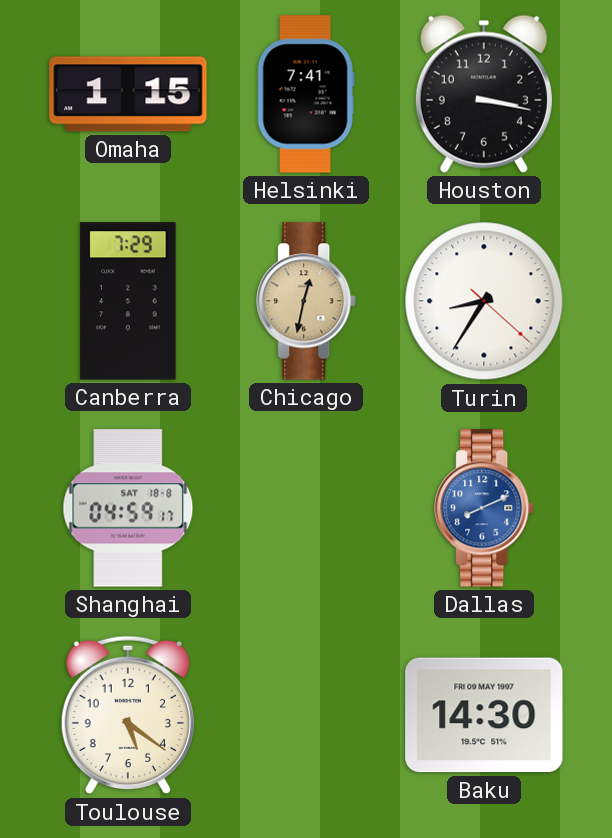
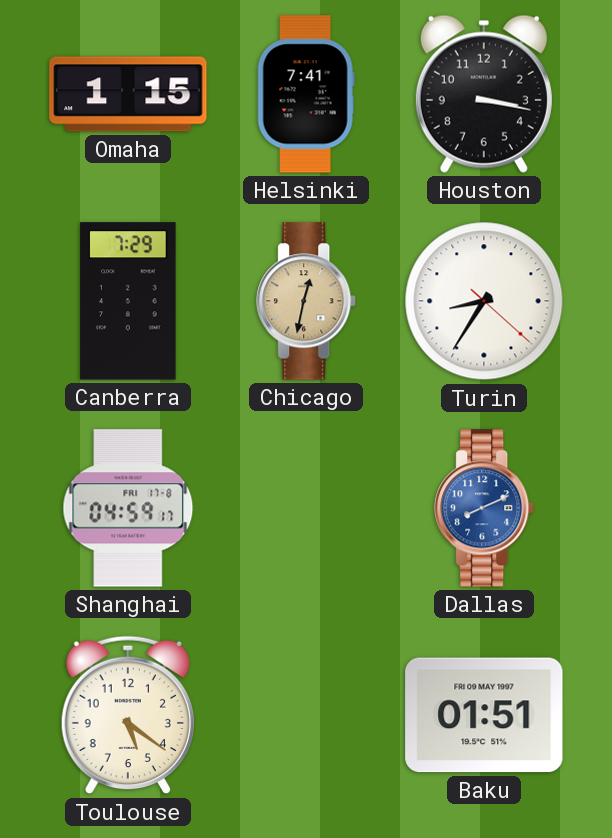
Shanghai date: SAT 18-8 -> FRI 17-8
Baku: 14:30 -> 01:51
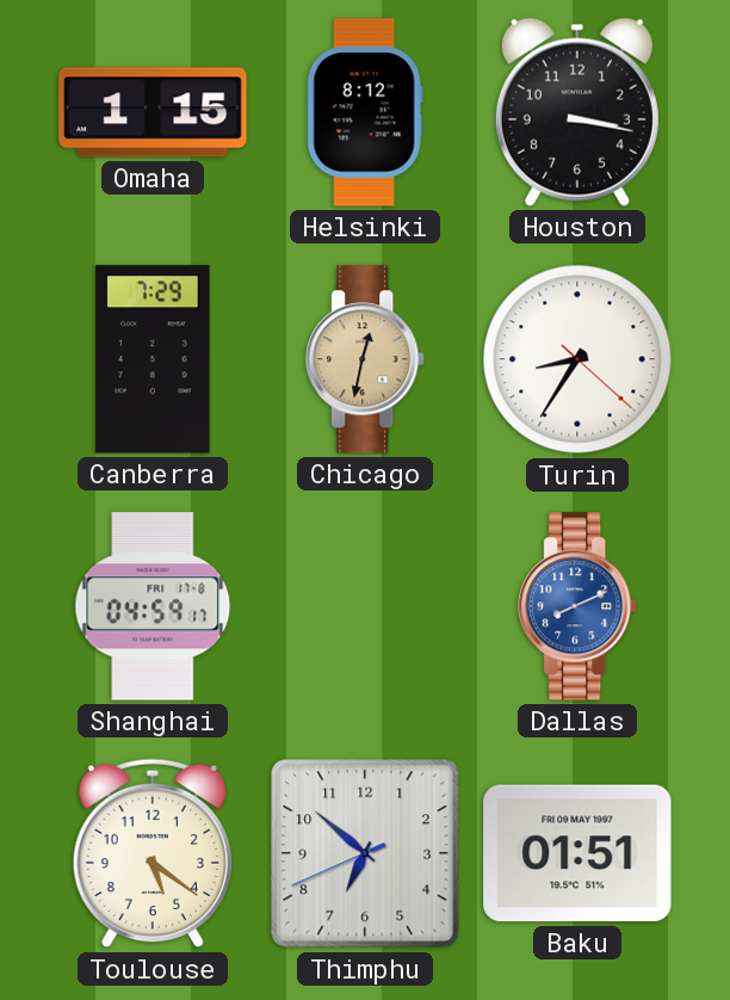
Helsinki: 7:41 -> 8:12
Thimphu: none -> 6:51
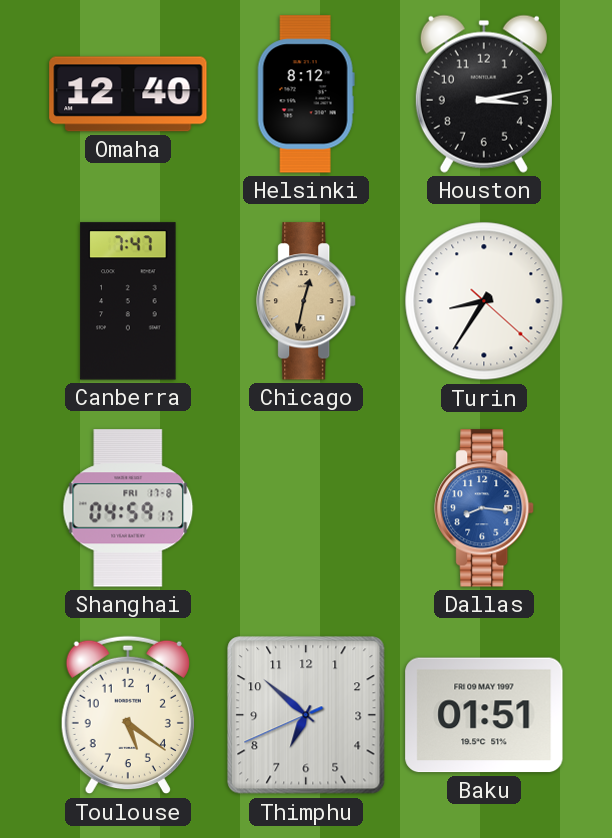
Omaha: 1:15 -> 12:40
Houston: 3:17 -> 3:13
Canberra: 7:29 -> 7:47
Dallas: 8:11 -> 8:16
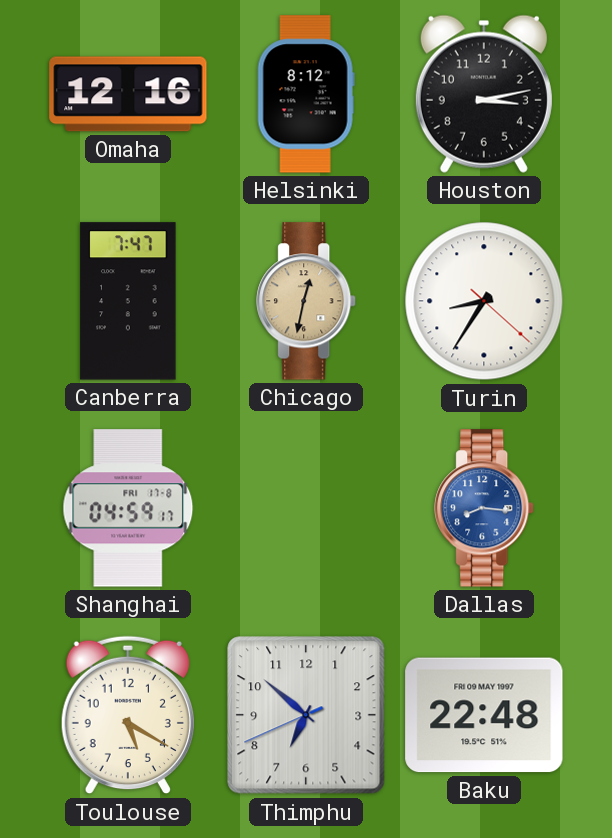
Omaha: 12:40 -> 12:16
Toulouse: 5:21 -> 5:20
Baku: 01:51 -> 22:48
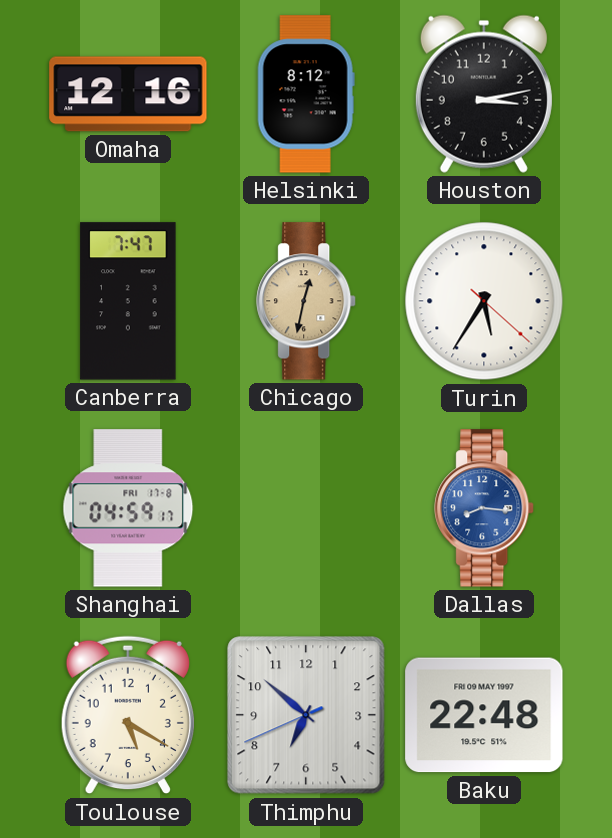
Turin: 8:35 -> 5:35
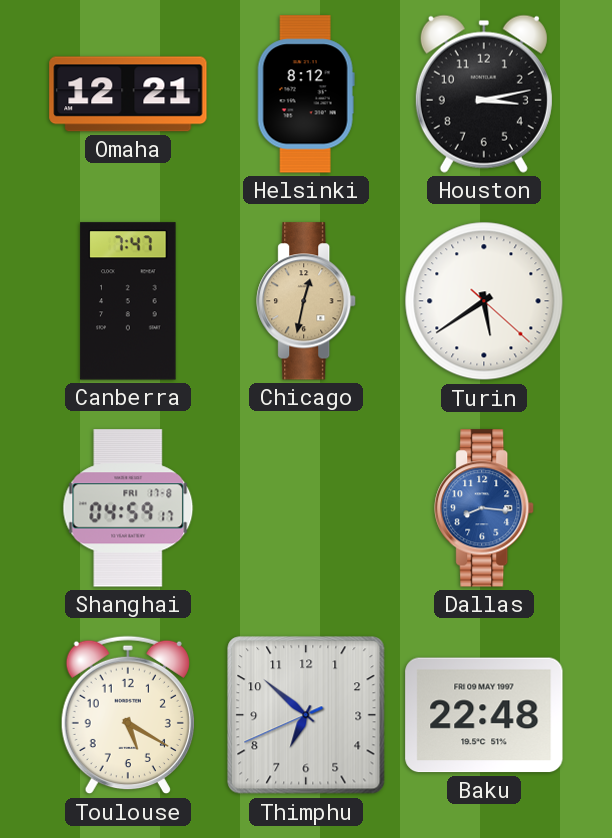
Omaha: 12:16 -> 12:21
Turin: 5:35 -> 5:39
